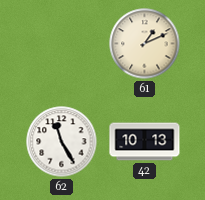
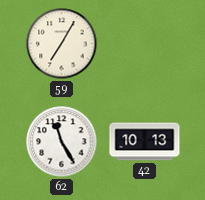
59: none -> 7:05
61: 1:11 -> none
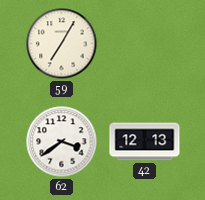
62: 11:25 -> 3:39
42: 10:13 -> 12:13
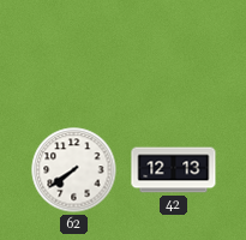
59: 7:05 -> none
62: 3:39 -> 7:39
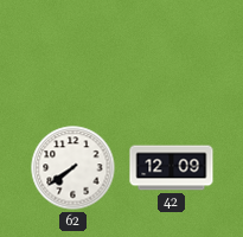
42: 12:13 -> 12:09
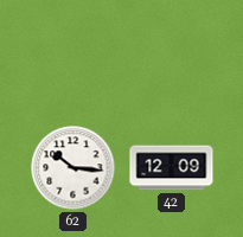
62: 7:39 -> 10:16
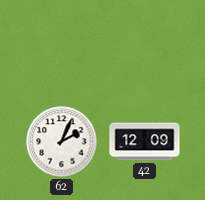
62: 10:16 -> 2:04
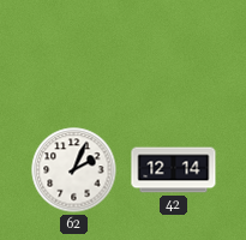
42: 12:09 -> 12:14
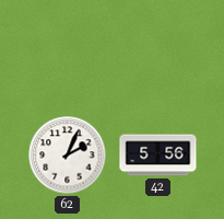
42: 12:14 -> 5:56
